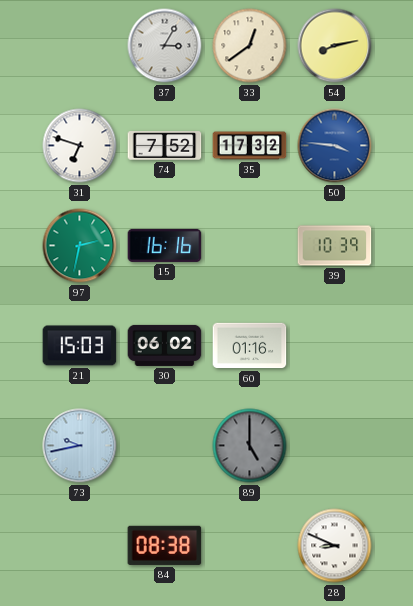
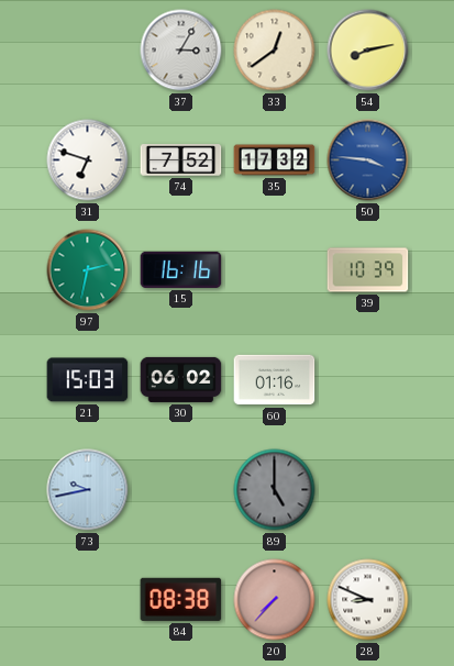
20: none -> 7:37
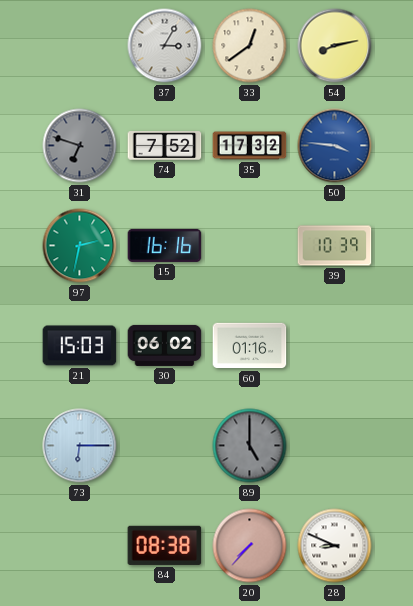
31 dial: white -> grey
73: 9:43 -> 6:15
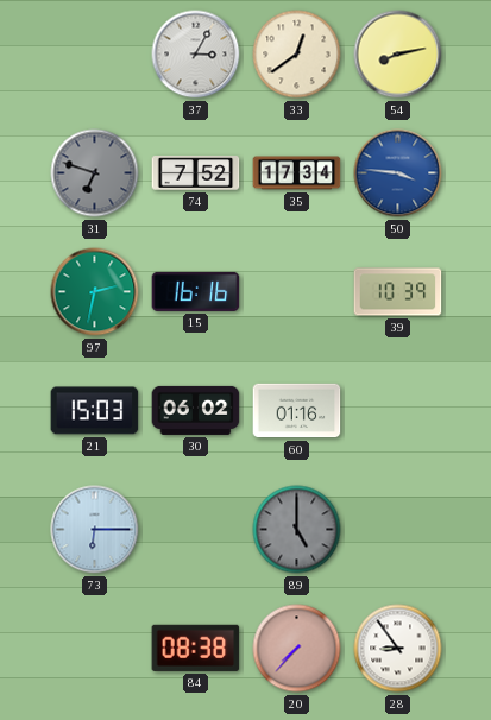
35: 17:32 -> 17:34
28: 8:49 -> 8:54
